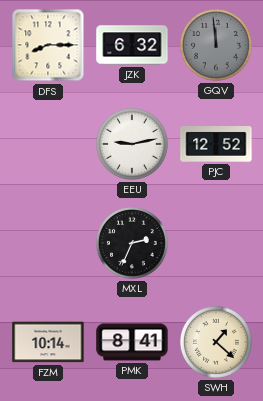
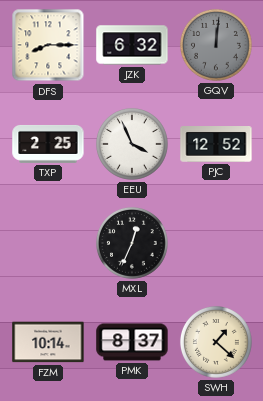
GQV: 11:59 -> 12:01
TXP: none -> 2:25
EEU: 9:13 -> 3:56
MXL: 2:34 -> 12:34
PMK: 8:41 -> 8:37
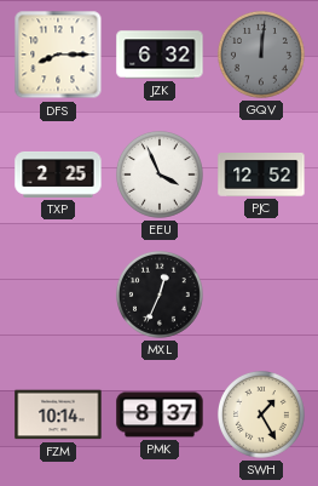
SWH: 1:22 -> 1:25
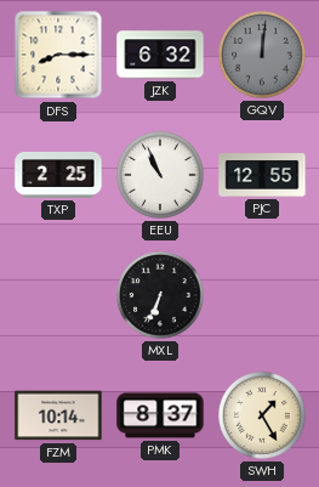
EEU: 3:56 -> 10:56
PJC: 12:52 -> 12:55
MXL: 12:34 -> 6:34
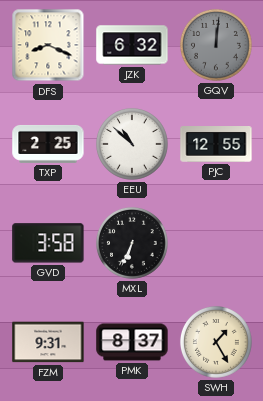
DFS: 8:15 -> 8:19
EEU: 10:56 -> 10:52
GVD: none -> 3:58
FZM: 10:14 -> 9:31
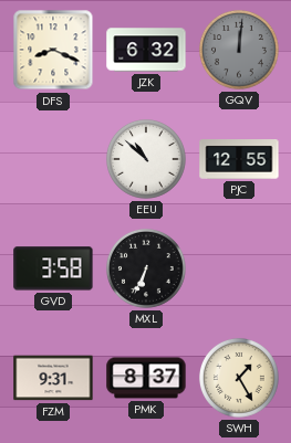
TXP: 2:25 -> none
